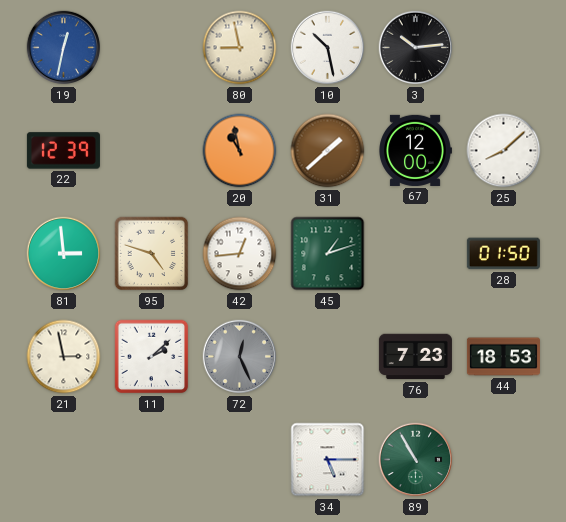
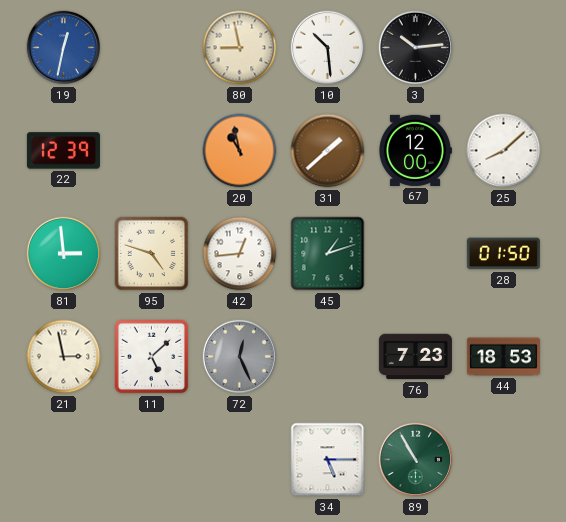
10: 10:28 -> 10:29
11: 2:08 -> 5:08
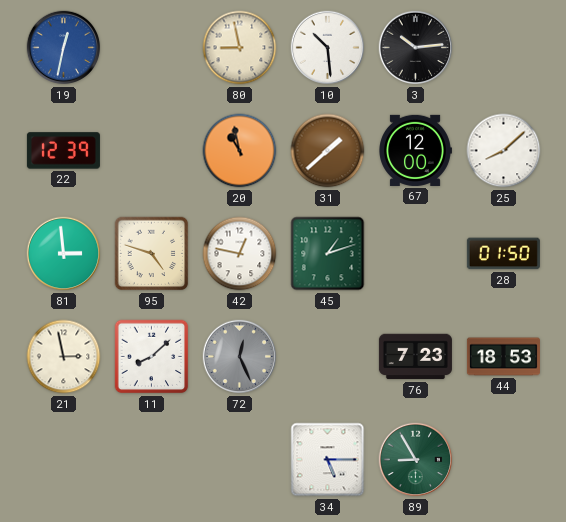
42: 12:44 -> 12:47
11: 5:08 -> 8:08
89: 10:55 -> 8:55
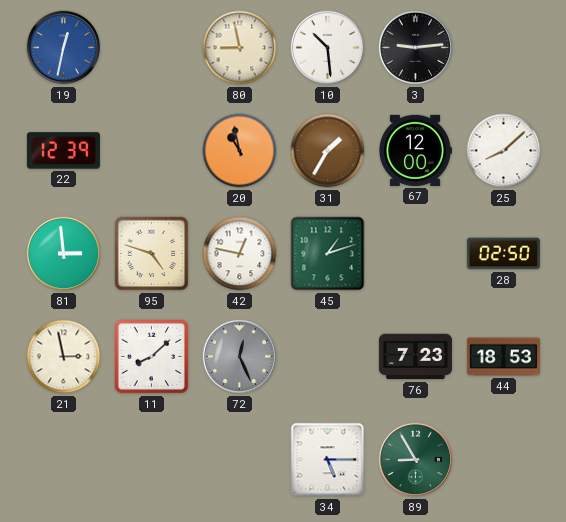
3: 10:14 -> 9:14
31: 1:38 -> 1:35
28: 01:50 -> 02:50
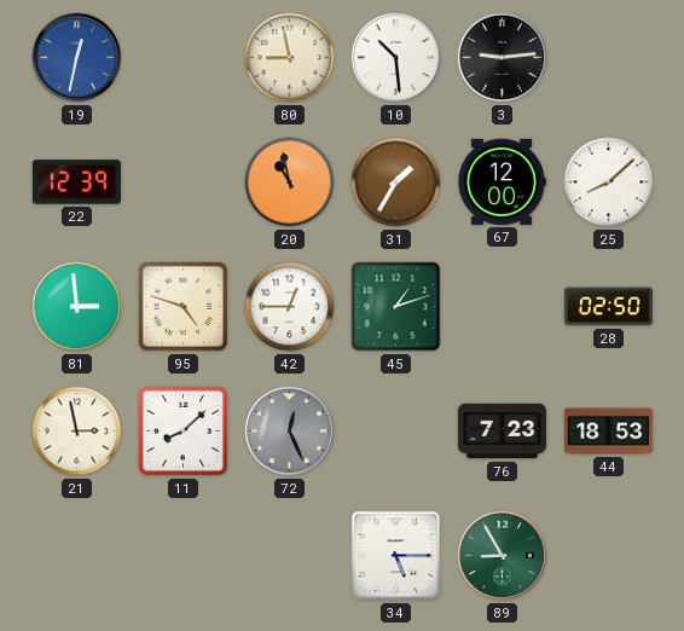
42: 12:47 -> 12:45
